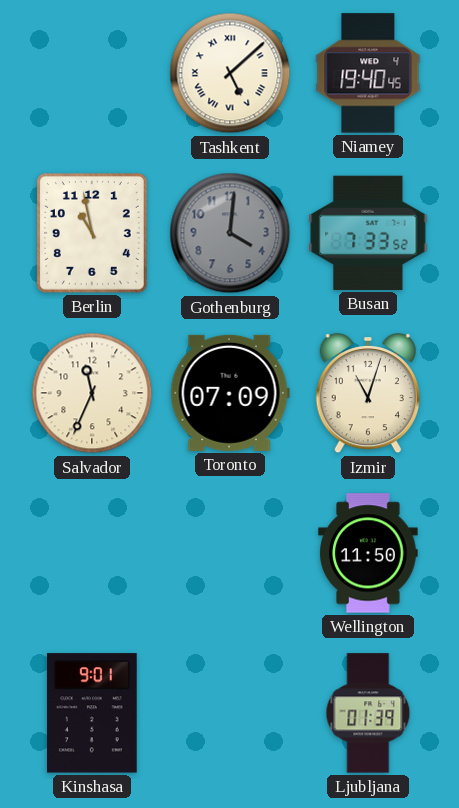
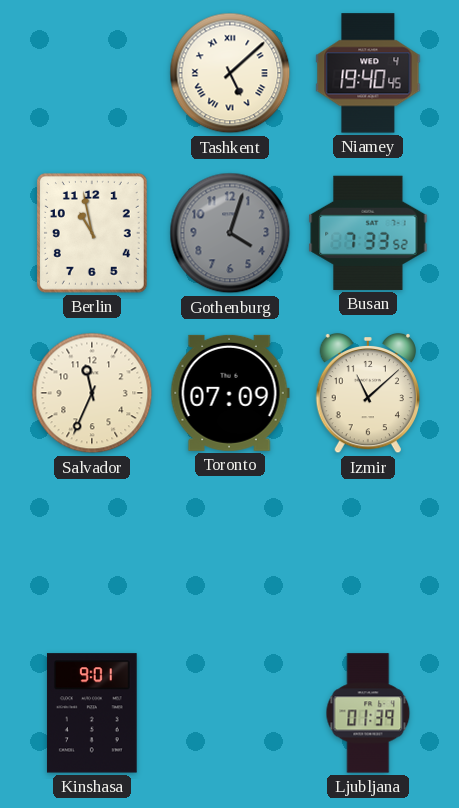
Gothenburg: 4:01 -> 4:03
Izmir: 11:03 -> 11:08
Wellington: 11:50 -> none
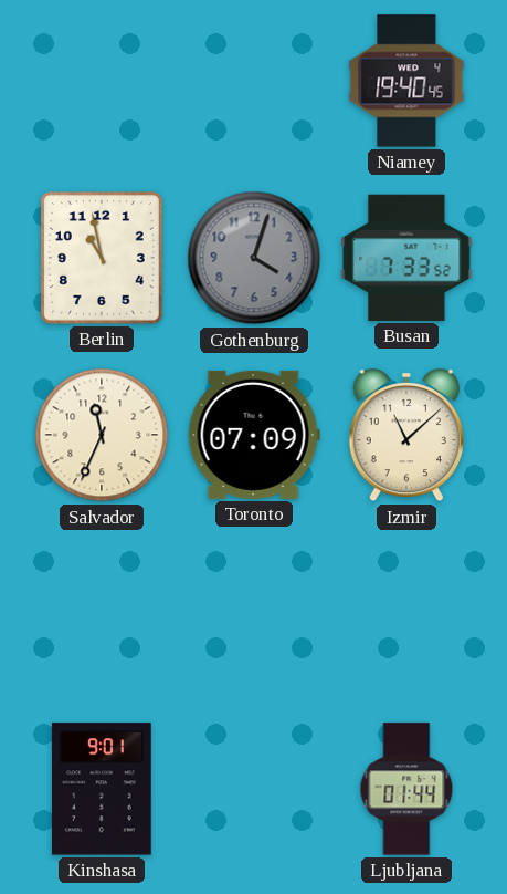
Tashkent: 5:08 -> none
Ljubljana: 01:39 -> 01:44
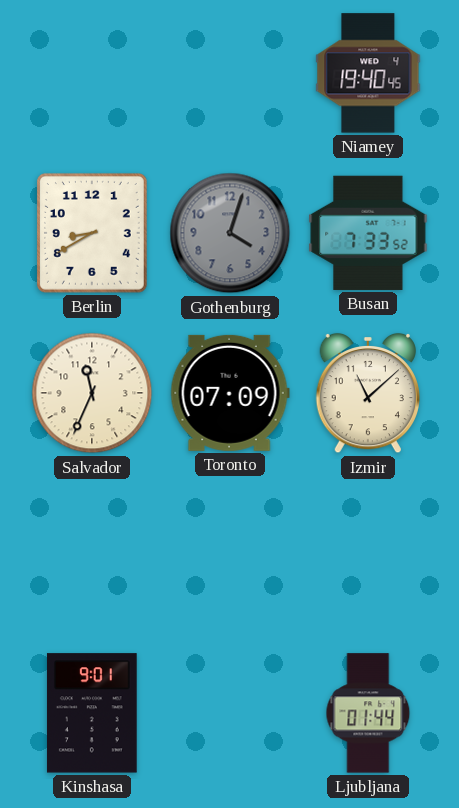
Berlin: 10:58 -> 8:40
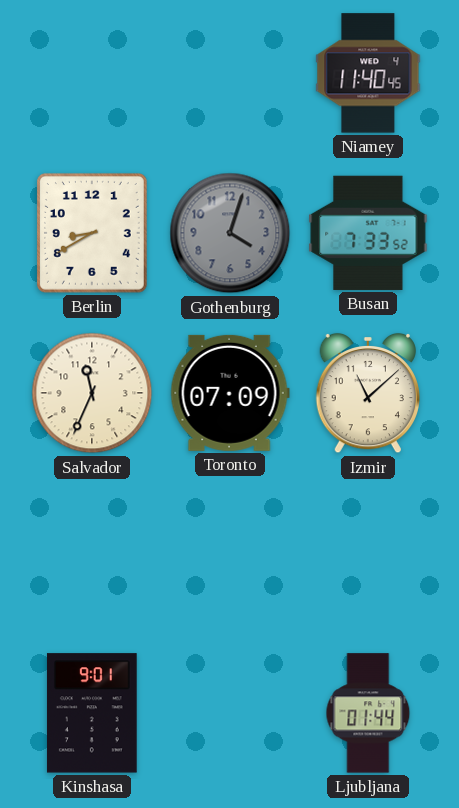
Niamey: 19:40 -> 11:40
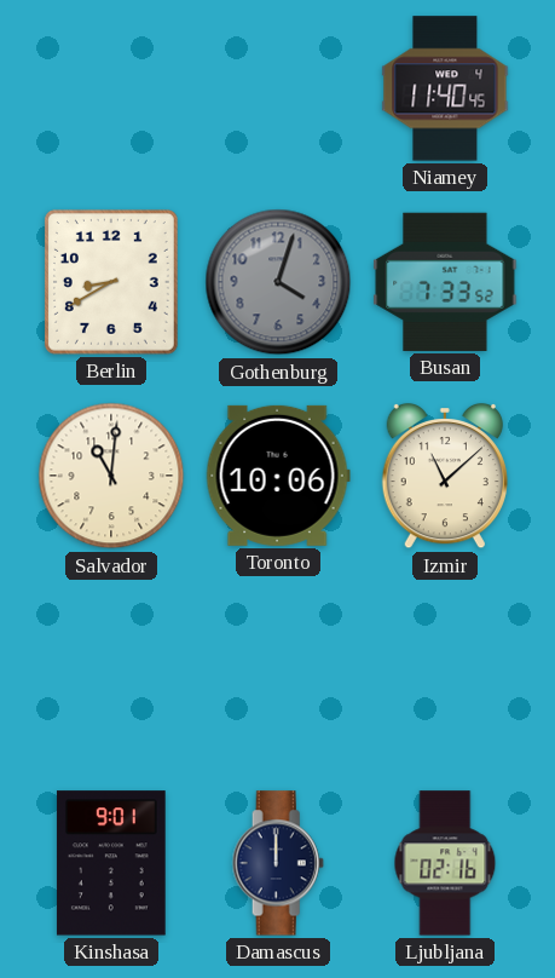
Salvador: 11:34 -> 11:01
Toronto: 07:09 -> 10:06
Damascus: none -> 12:00
Ljubljana: 01:44 -> 02:16
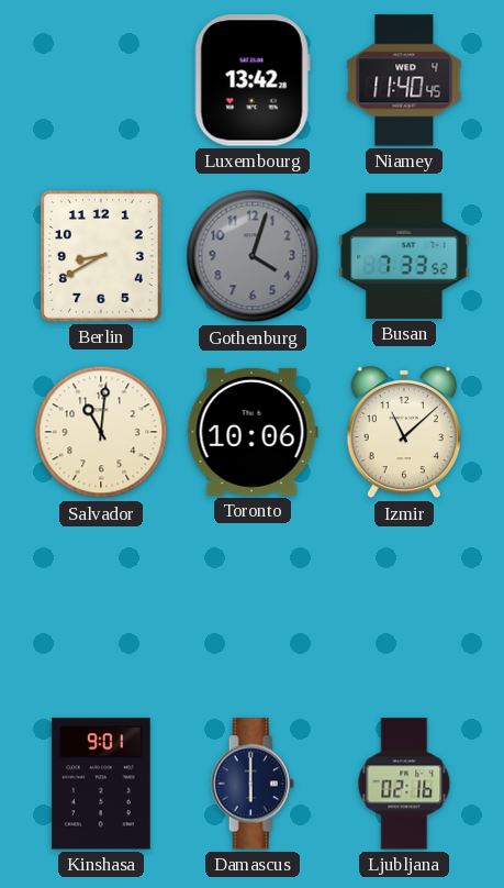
Luxembourg: none -> 13:42
Damascus: 12:00 -> 6:00
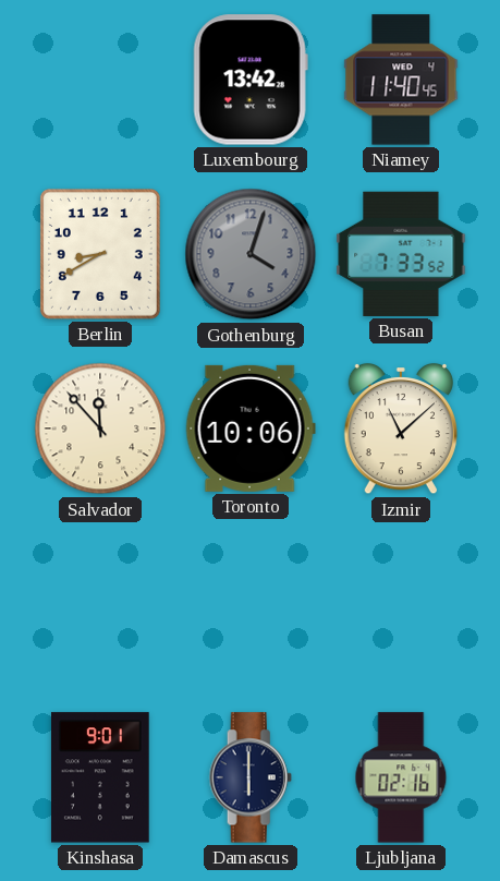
Salvador: 11:01 -> 11:53
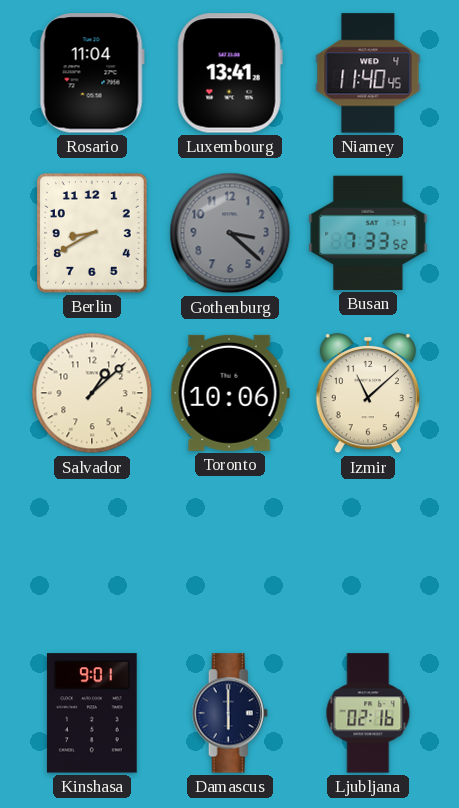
Rosario: none -> 11:04
Luxembourg: 13:42 -> 13:41
Gothenburg: 4:03 -> 3:22
Salvador: 11:53 -> 1:08
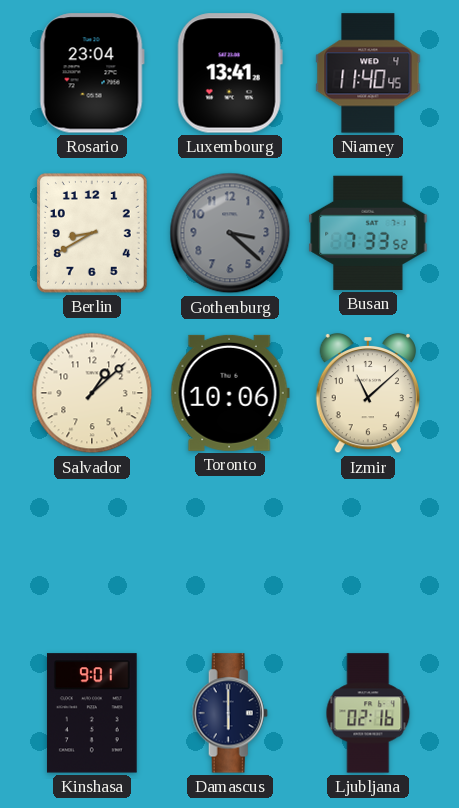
Rosario: 11:04 -> 23:04
